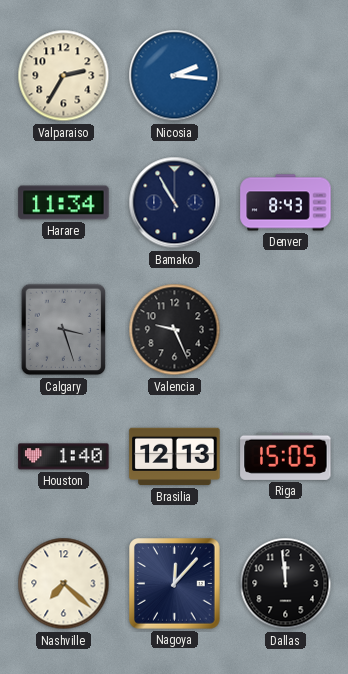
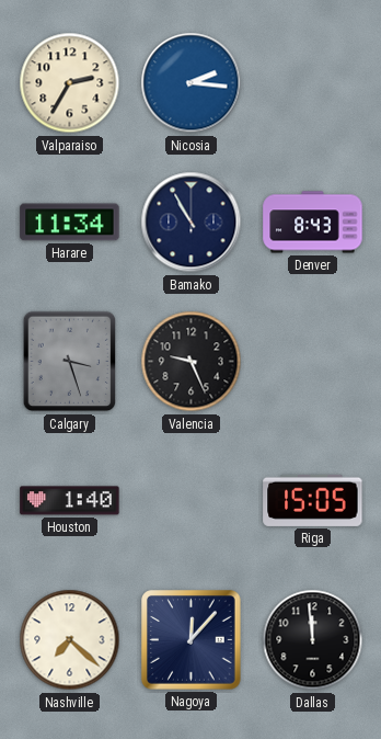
Brasilia: 12:13 -> none
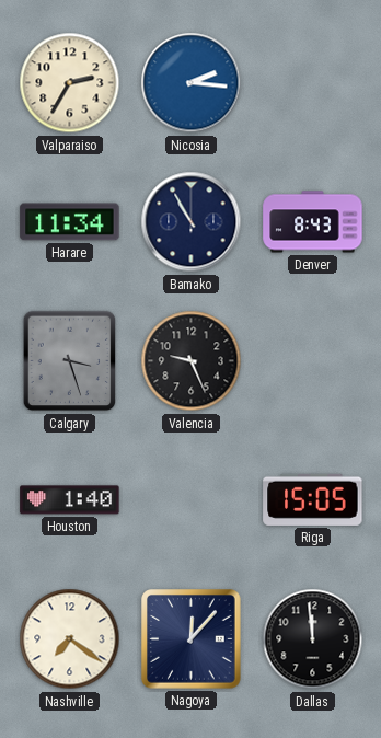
Nashville: 7:22 -> 7:21
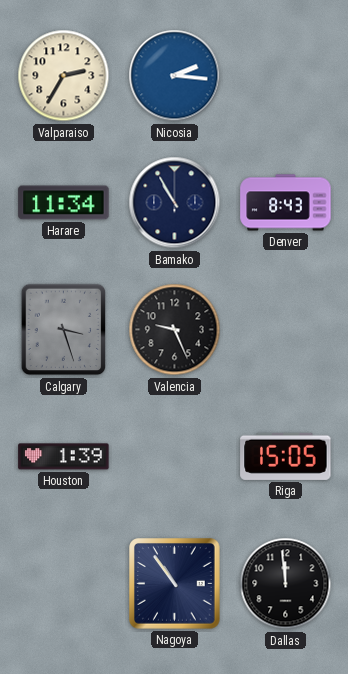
Houston: 1:40 -> 1:39
Nashville: 7:21 -> none
Nagoya: 12:07 -> 10:54
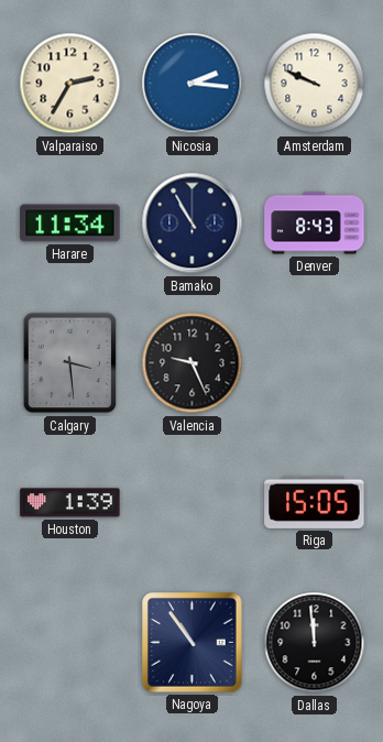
Amsterdam: none -> 9:49
Calgary: 3:27 -> 3:29
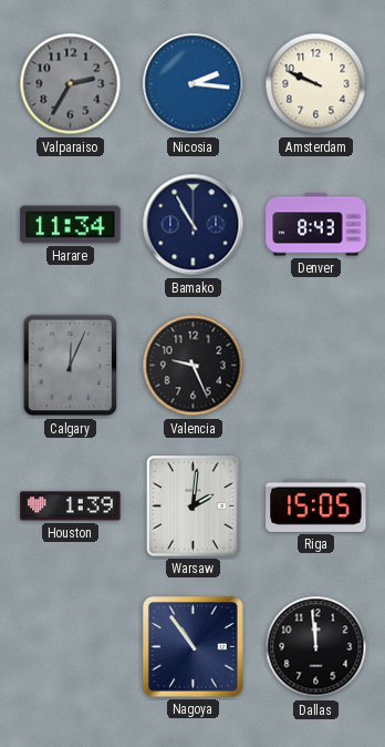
Valparaiso dial: cream -> grey
Calgary: 3:29 -> 12:04
Warsaw: none -> 2:01
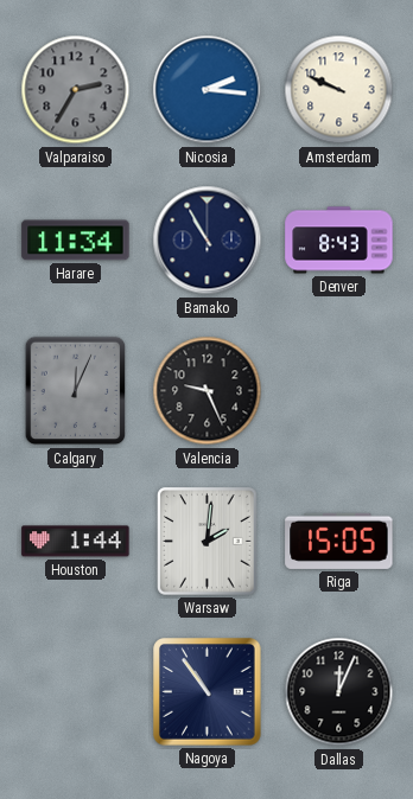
Houston: 1:39 -> 1:44
Dallas: 11:59 -> 12:04
